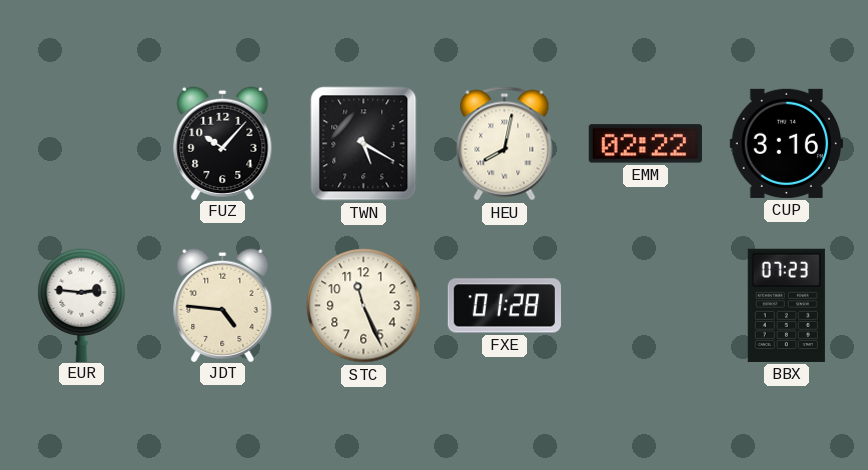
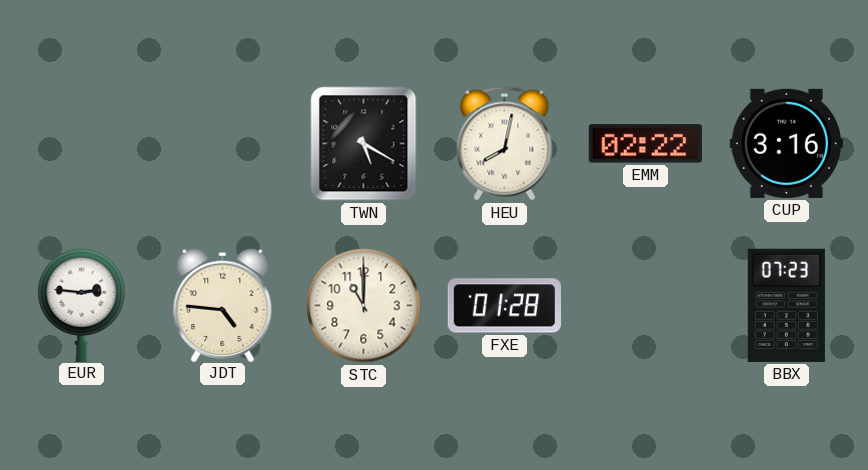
FUZ: 10:07 -> none
STC: 11:26 -> 11:00
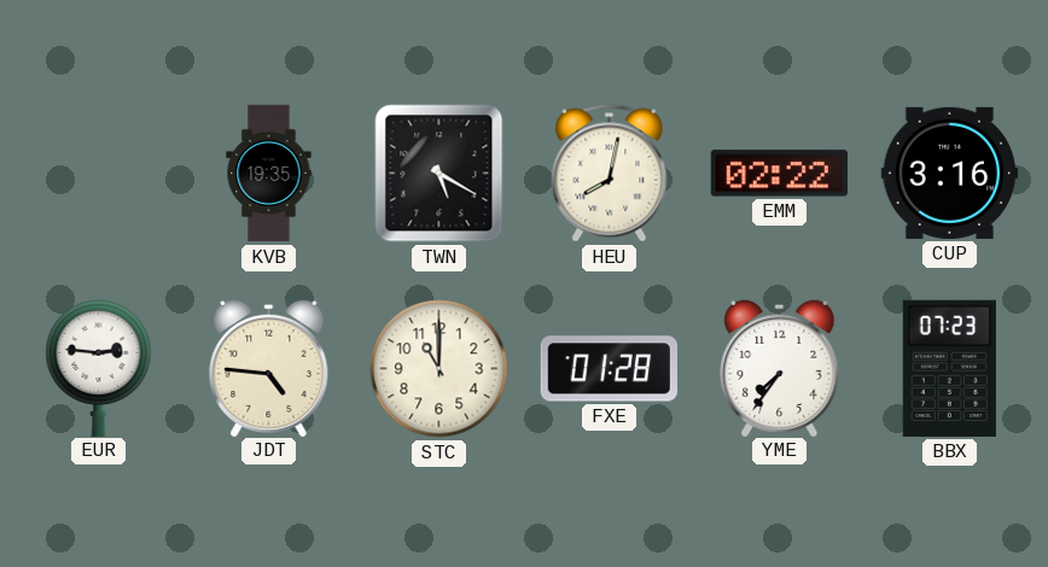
KVB: none -> 19:35
YME: none -> 7:36
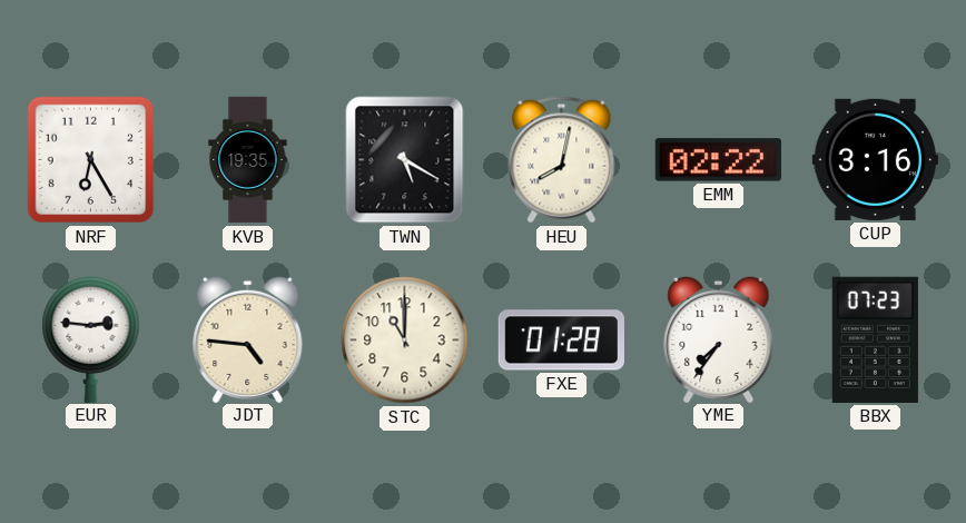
NRF: none -> 6:25
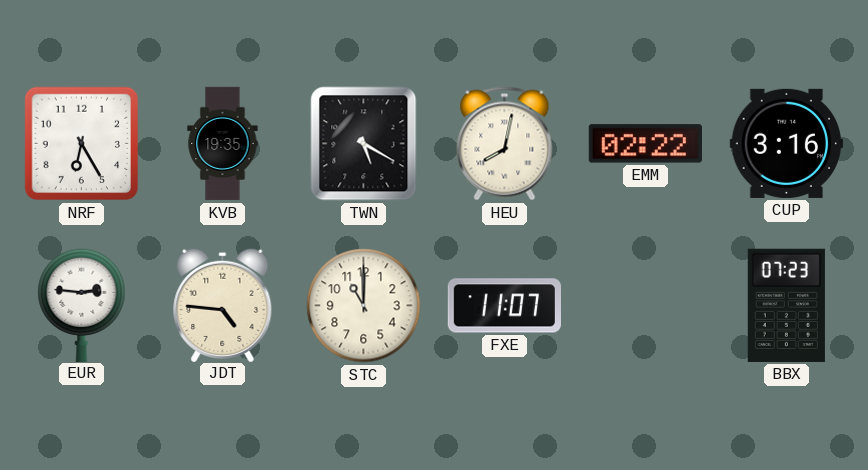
FXE: 01:28 -> 11:07
YME: 7:36 -> none
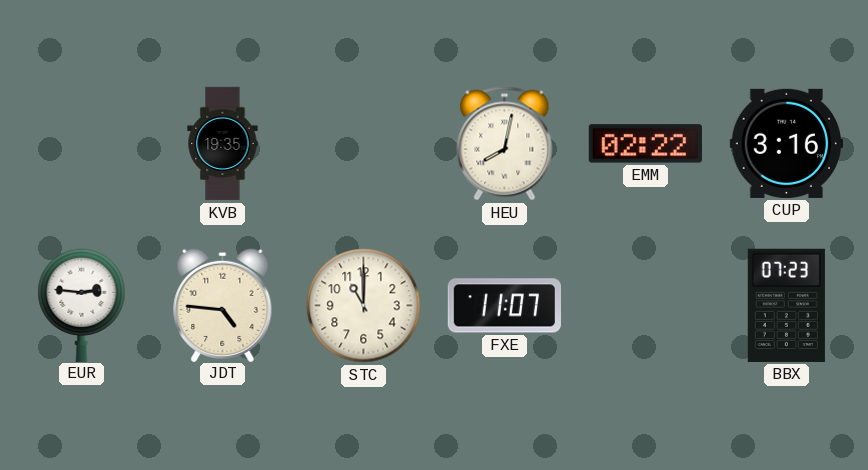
NRF: 6:25 -> none
TWN: 5:20 -> none
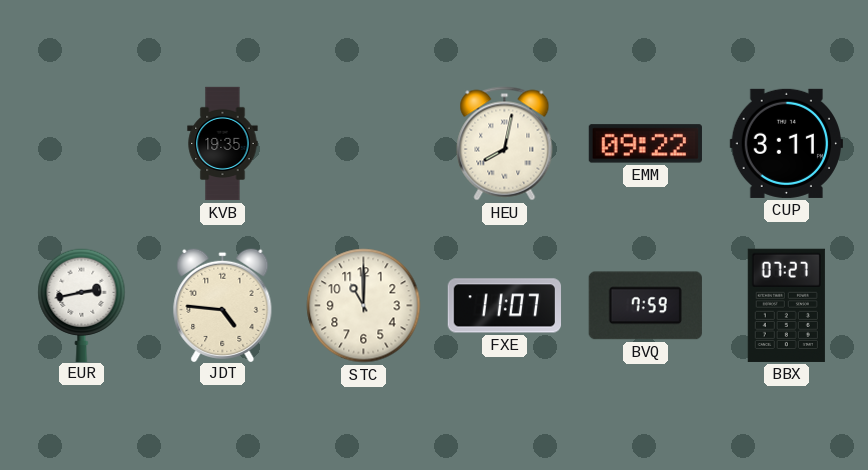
EMM: 02:22 -> 09:22
CUP: 3:16 -> 3:11
EUR: 2:46 -> 2:43
BVQ: none -> 7:59
BBX: 07:23 -> 07:27
